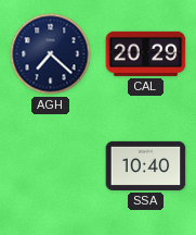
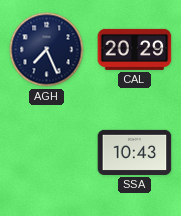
AGH: 7:22 -> 7:26
SSA: 10:40 -> 10:43
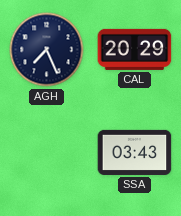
SSA: 10:43 -> 03:43
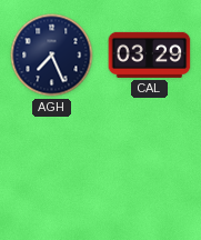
CAL: 20:29 -> 03:29
SSA: 03:43 -> none
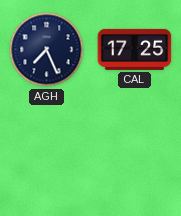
CAL: 03:29 -> 17:25
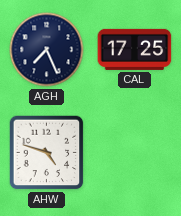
AHW: none -> 4:48
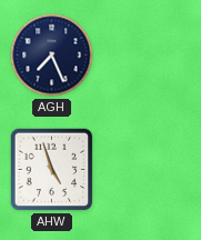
CAL: 17:25 -> none
AHW: 4:48 -> 4:57
